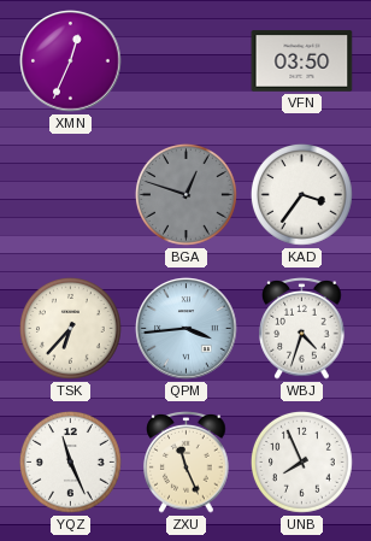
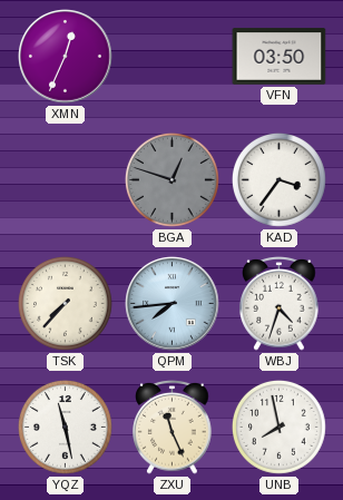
TSK: 6:37 -> 7:37
QPM: 3:44 -> 7:44
YQZ: 11:26 -> 11:28
UNB: 7:56 -> 7:58
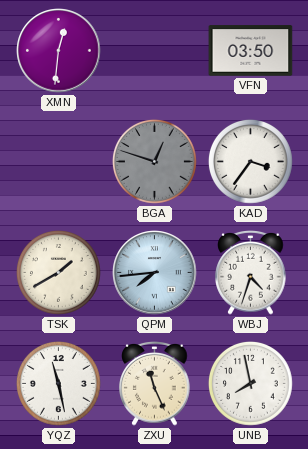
XMN: 12:34 -> 12:31
TSK: 7:37 -> 1:40
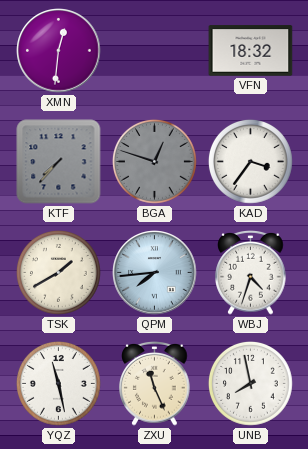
VFN: 03:50 -> 18:32
KTF: none -> 7:37
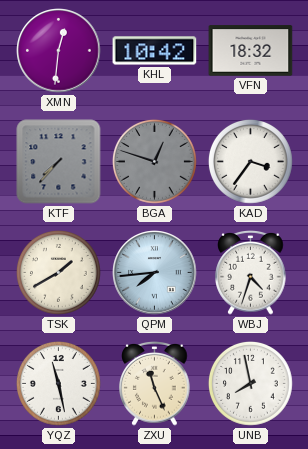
KHL: none -> 10:42
